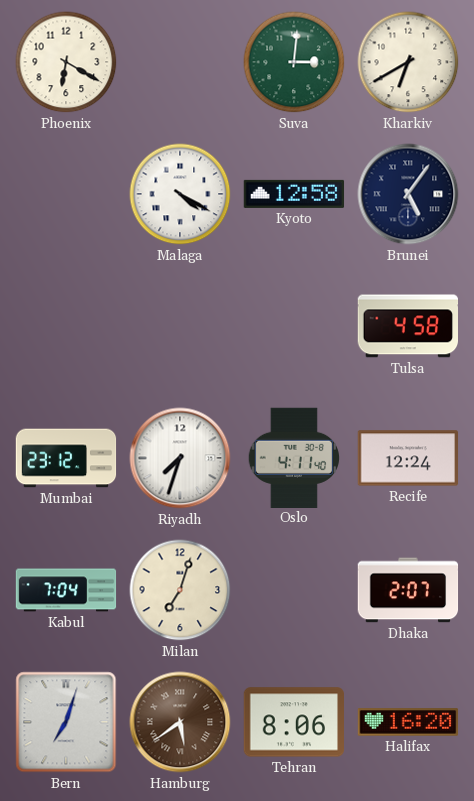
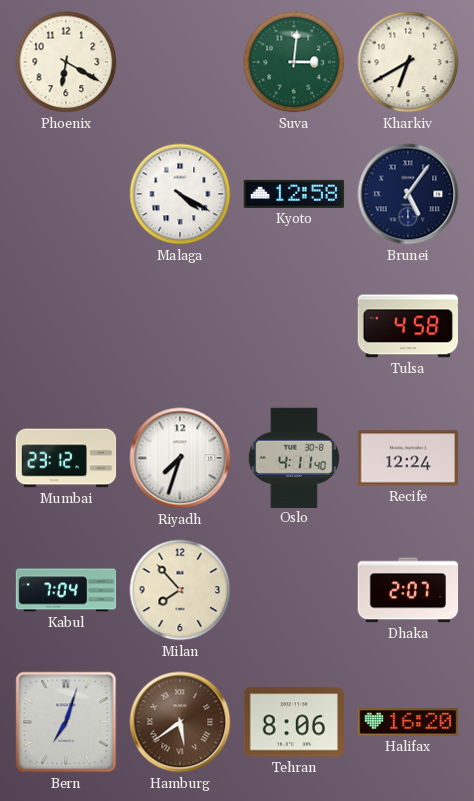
Milan: 7:03 -> 7:53
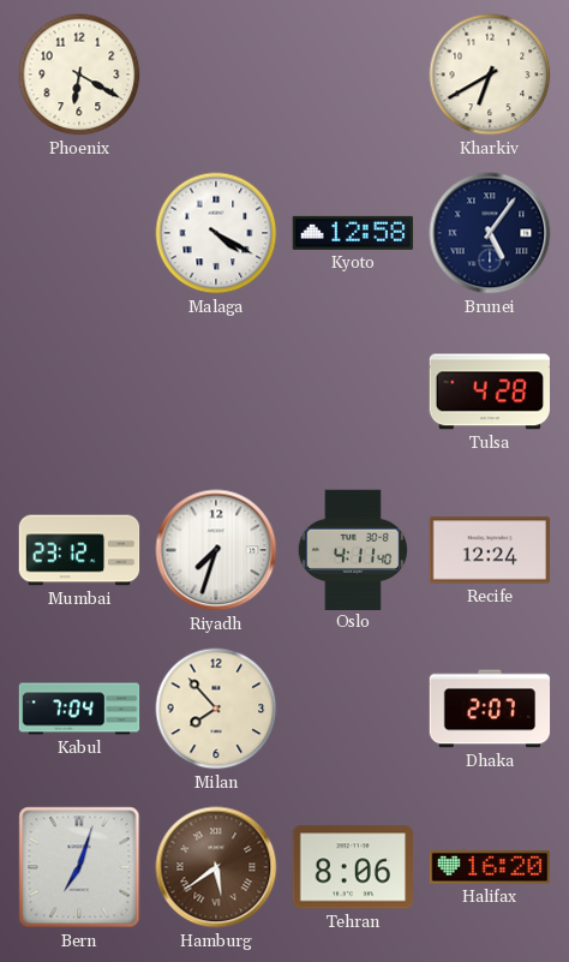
Suva: 3:01 -> none
Tulsa: 4:58 -> 4:28
